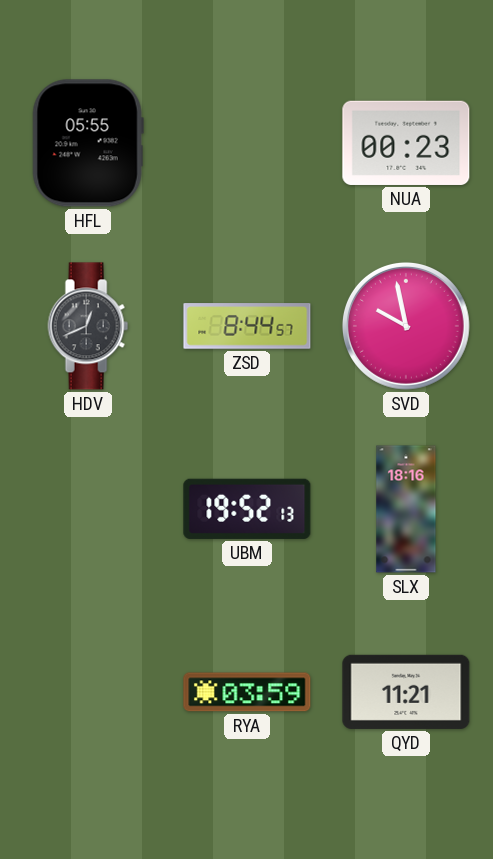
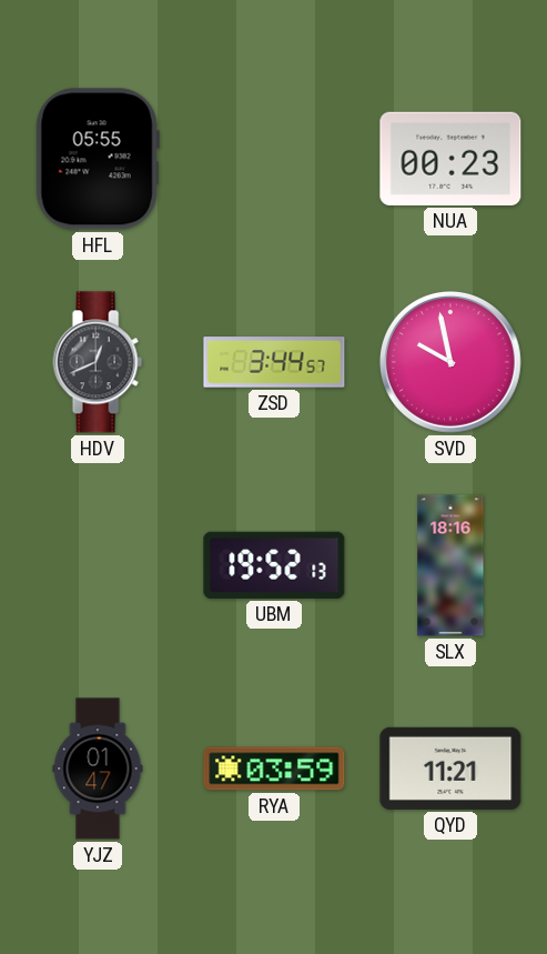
ZSD: 8:44 -> 3:44
YJZ: none -> 01:47
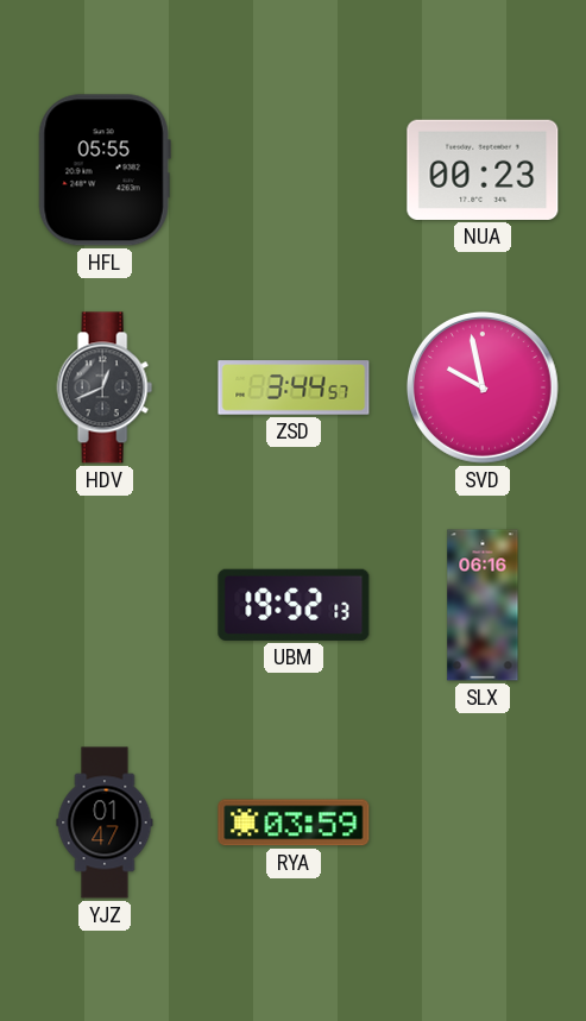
SLX: 18:16 -> 06:16
QYD: 11:21 -> none
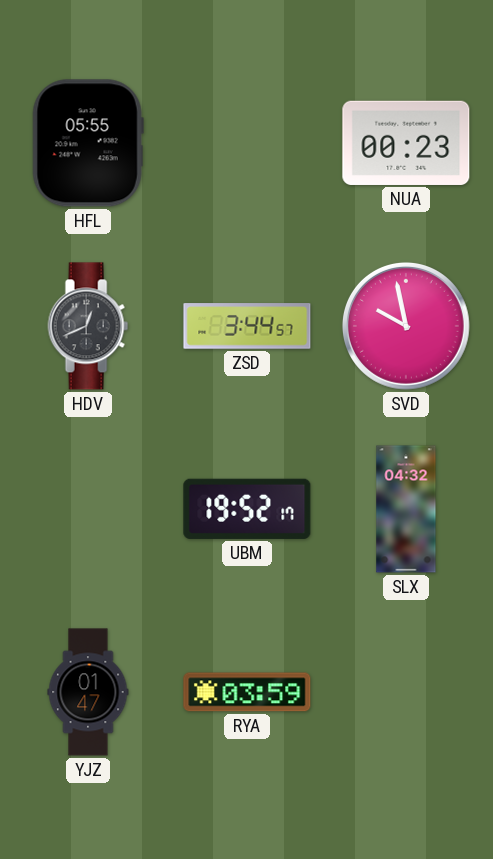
UBM: 19:52:13 -> 19:52:17
SLX: 06:16 -> 04:32
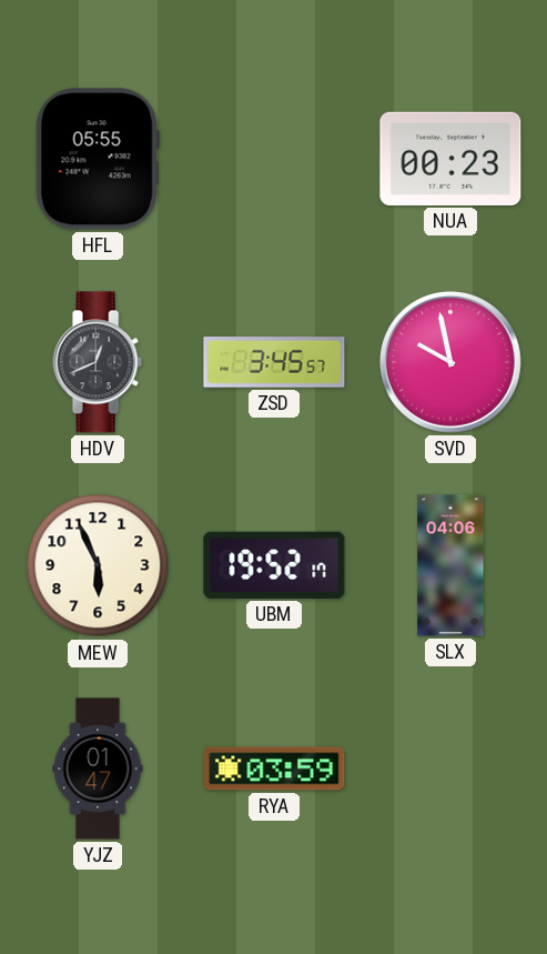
ZSD: 3:44 -> 3:45
MEW: none -> 5:56
SLX: 04:32 -> 04:06
